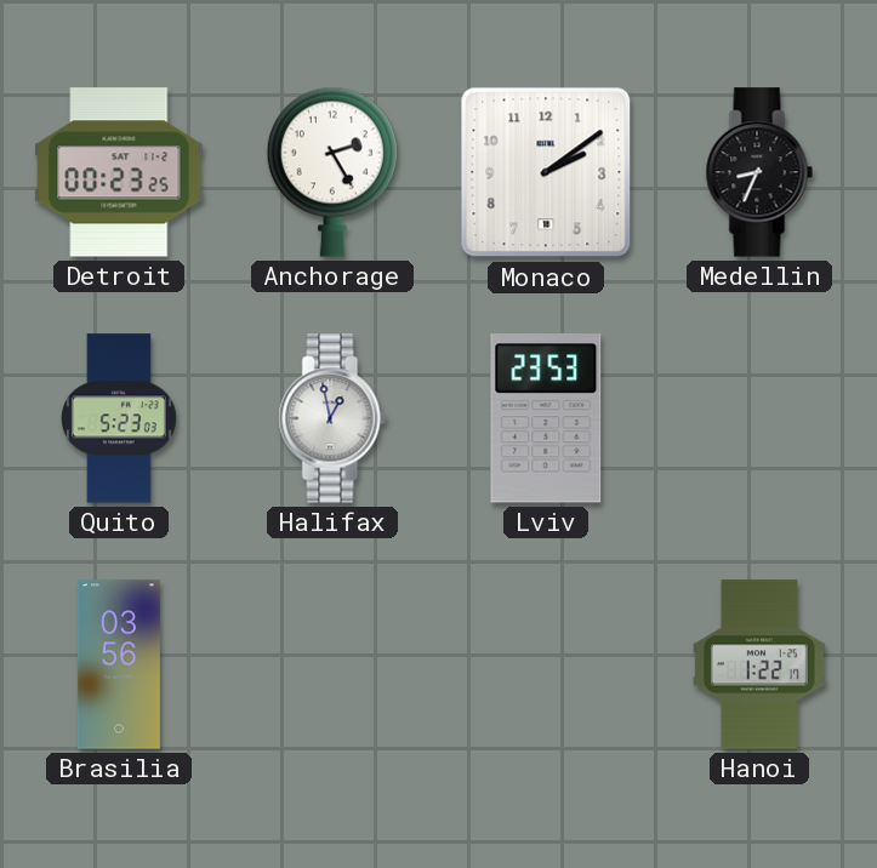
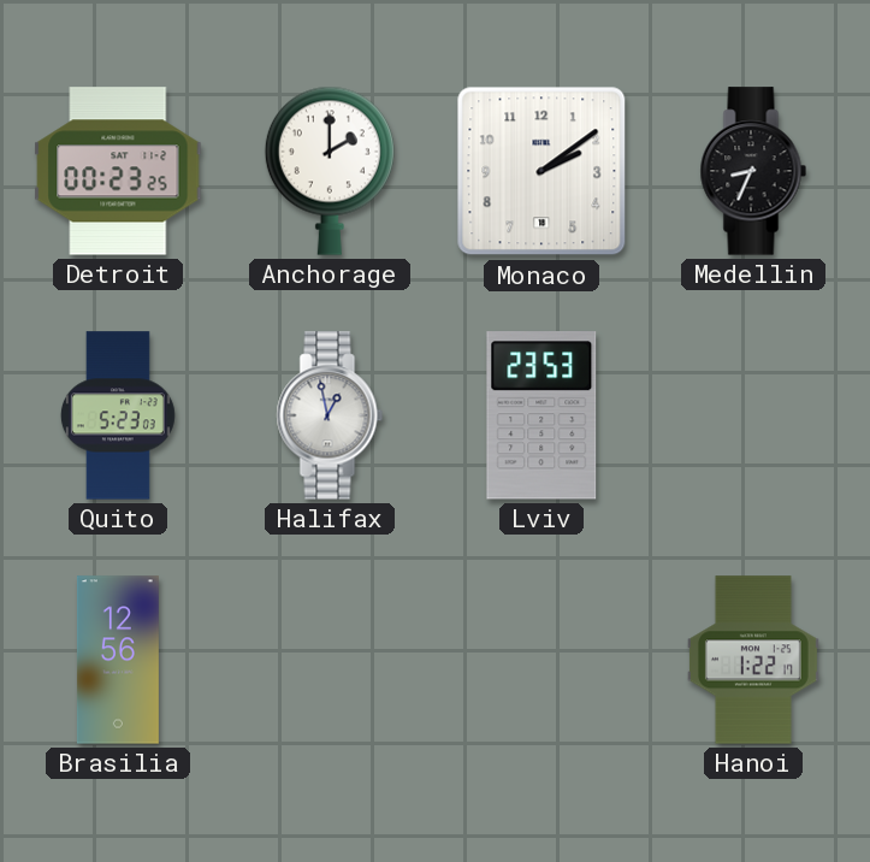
Anchorage: 2:25 -> 2:00
Brasilia: 03:56 -> 12:56
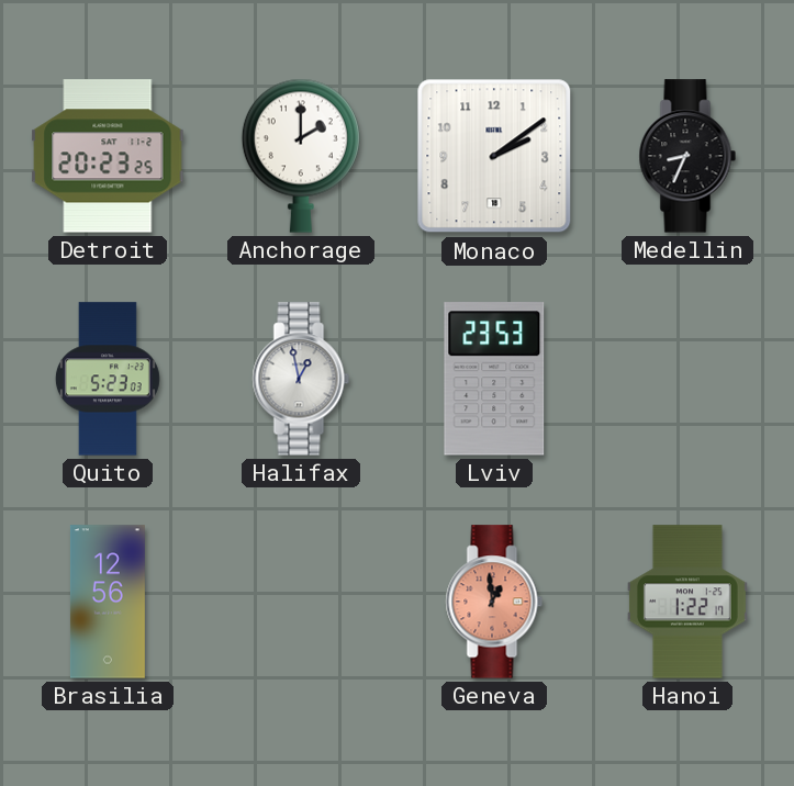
Detroit: 00:23 -> 20:23
Geneva: none -> 12:59
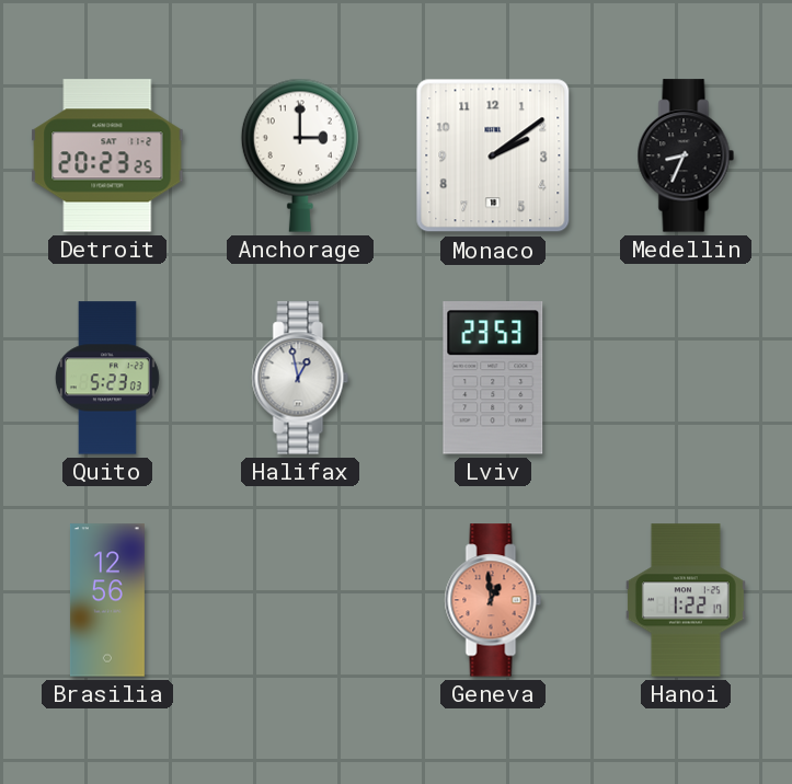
Anchorage: 2:00 -> 3:00
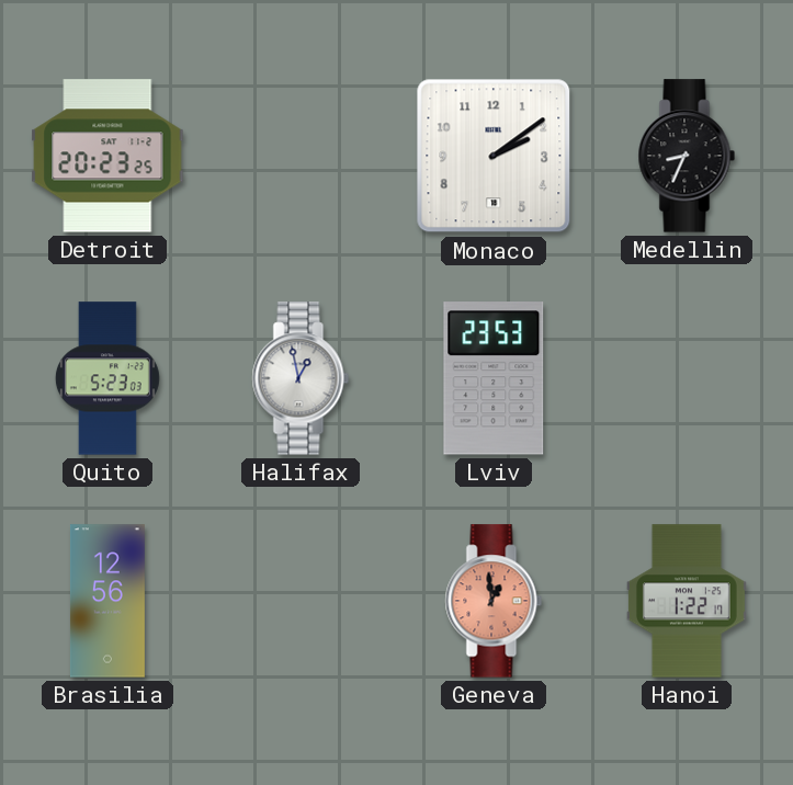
Anchorage: 3:00 -> none
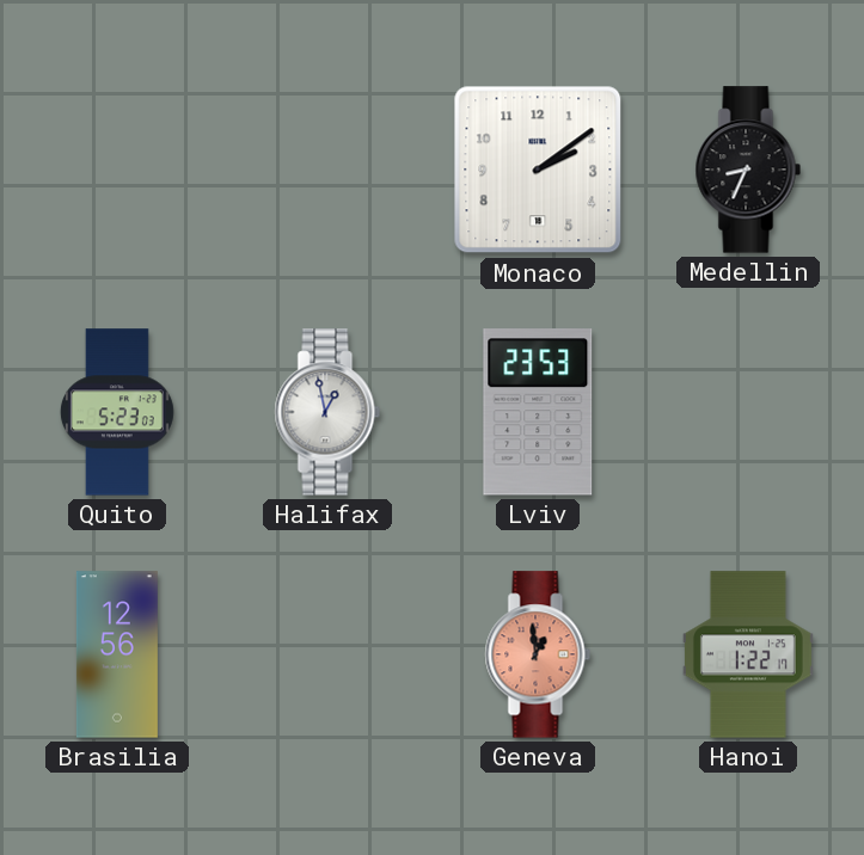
Detroit: 20:23 -> none
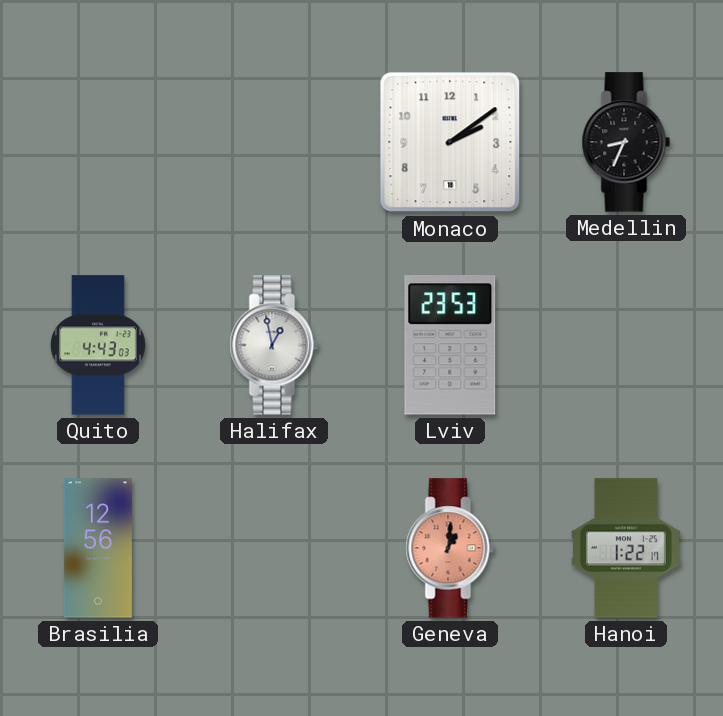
Quito: 5:23 -> 4:43
Geneva: 12:59 -> 1:01
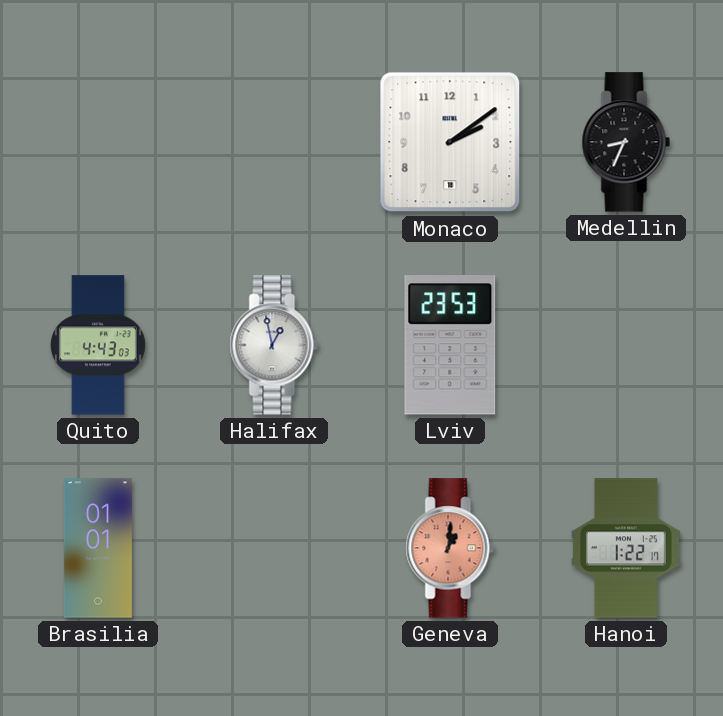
Brasilia: 12:56 -> 01:01
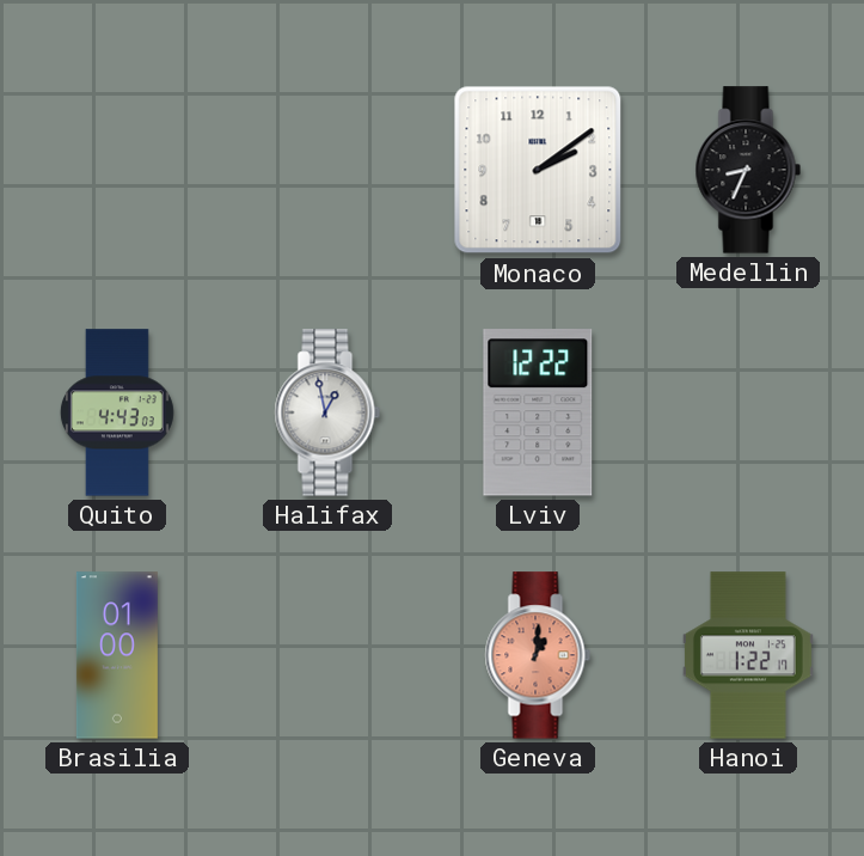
Lviv: 23:53 -> 12:22
Brasilia: 01:01 -> 01:00
